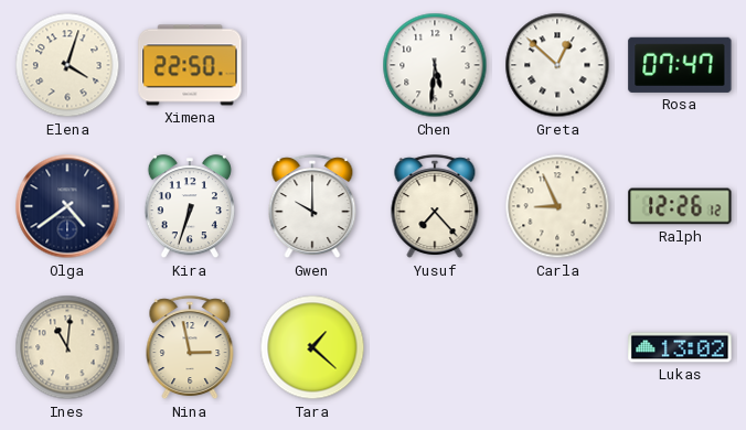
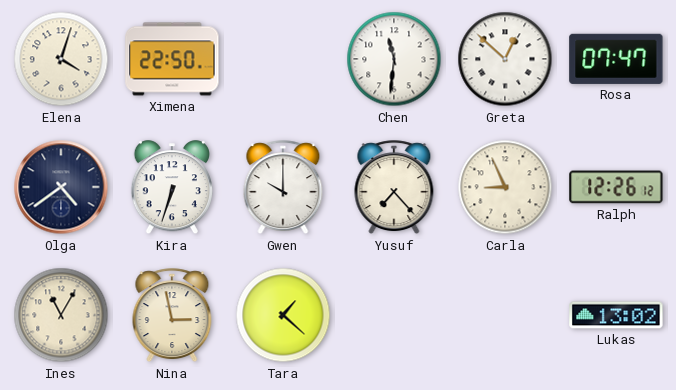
Chen: 5:31 -> 11:31
Ines: 11:01 -> 11:05
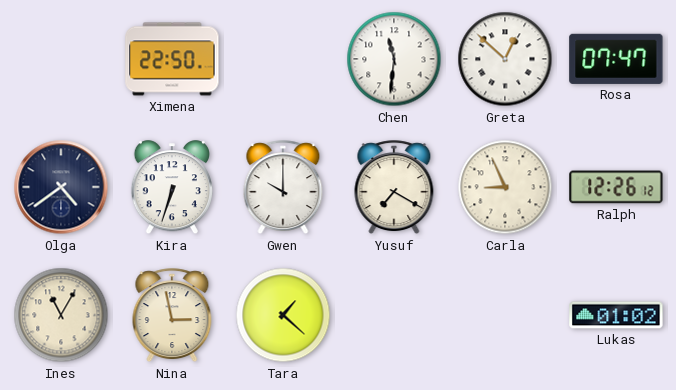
Elena: 4:03 -> none
Yusuf: 7:23 -> 7:20
Lukas: 13:02 -> 01:02
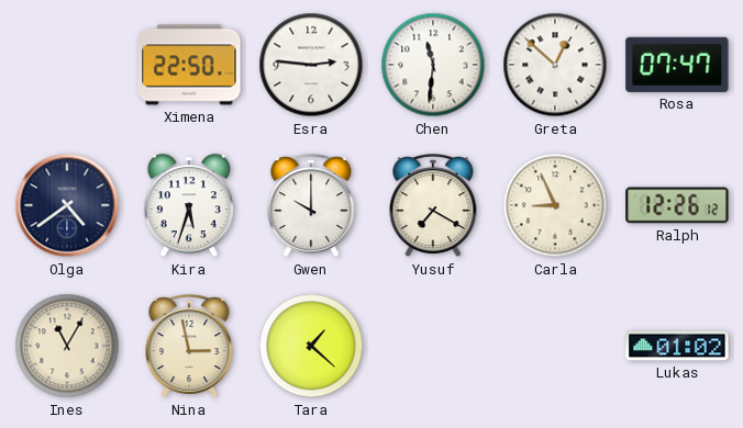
Esra: none -> 2:46
Kira: 6:33 -> 5:33
